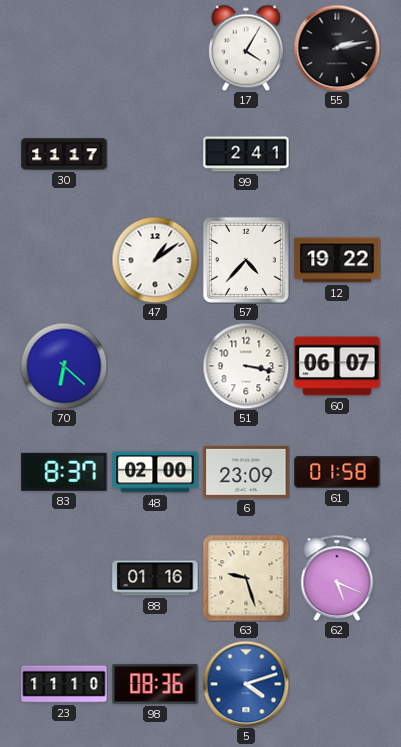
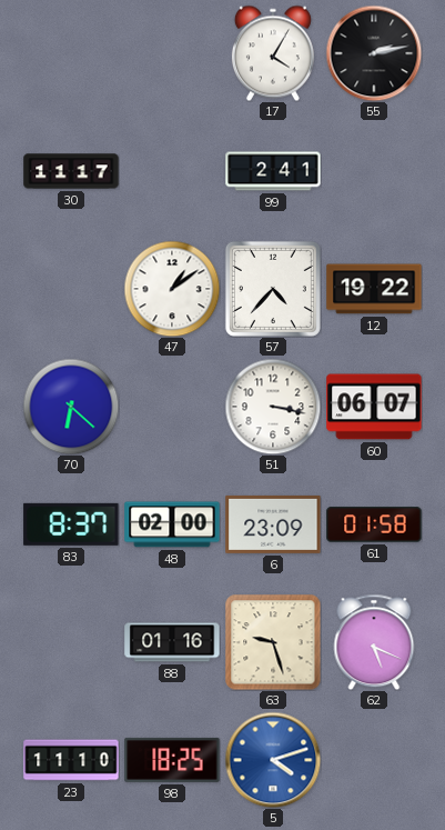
98: 08:36 -> 18:25
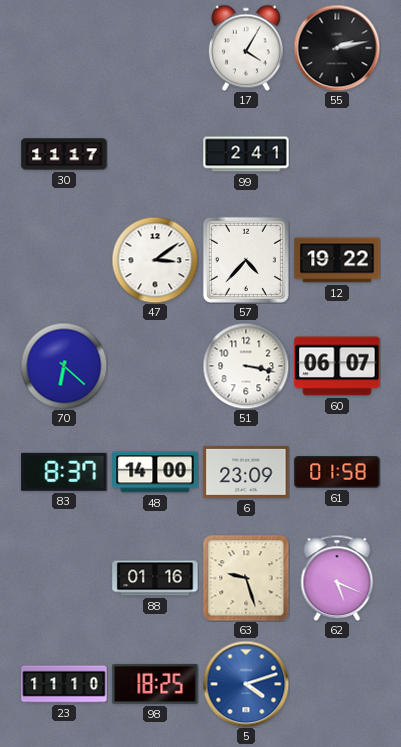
47: 1:09 -> 3:09
48: 02:00 -> 14:00
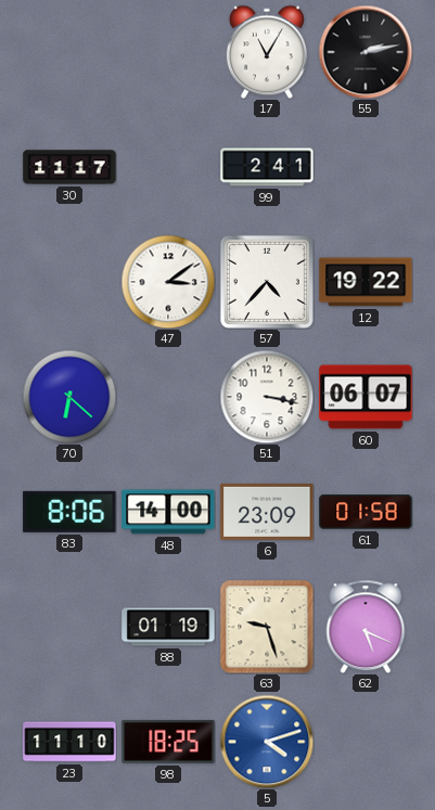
17: 4:05 -> 11:05
83: 8:37 -> 8:06
88: 01:16 -> 01:19
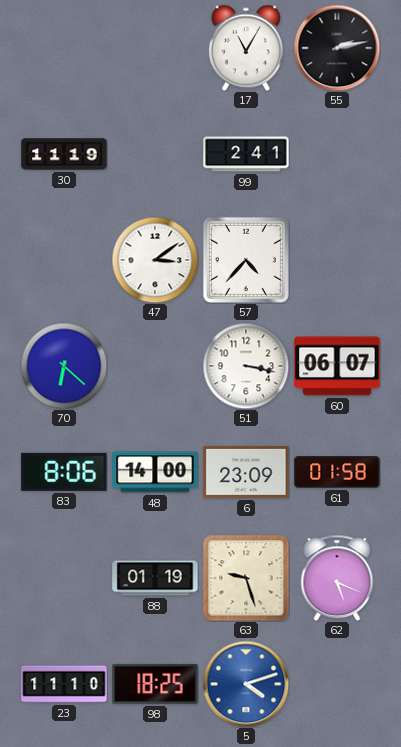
30: 11:17 -> 11:19
12: 19:22 -> none
